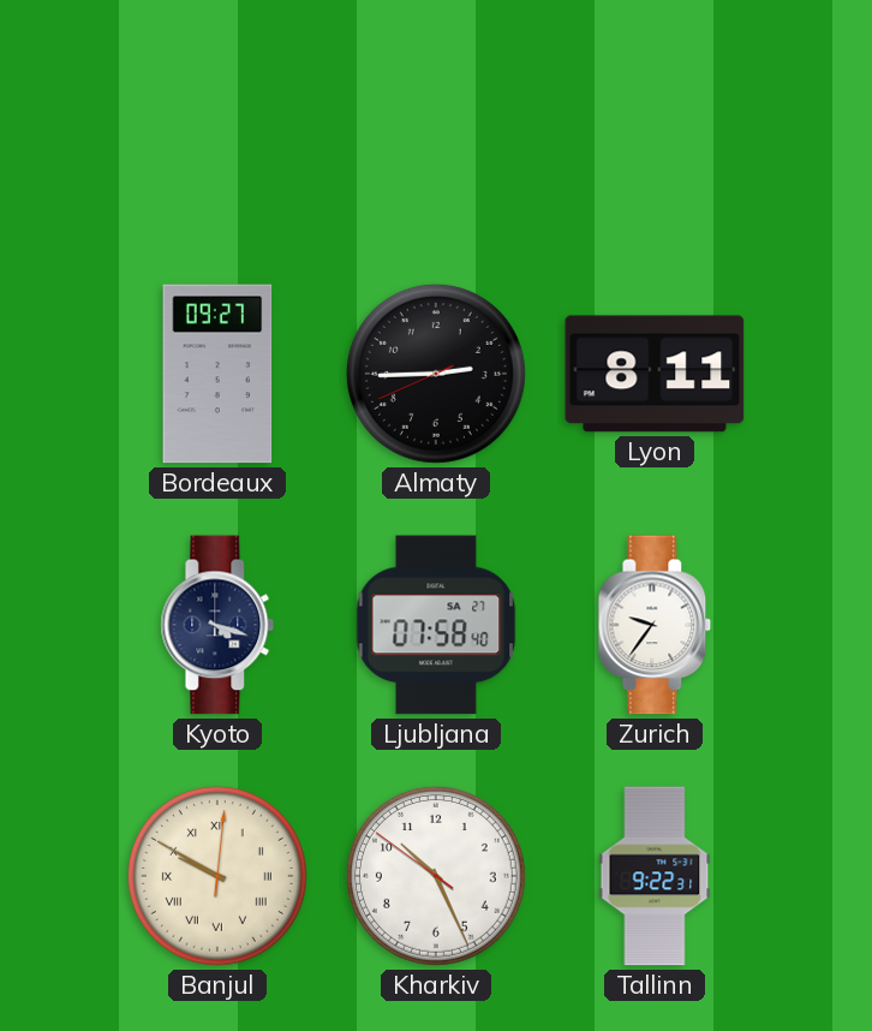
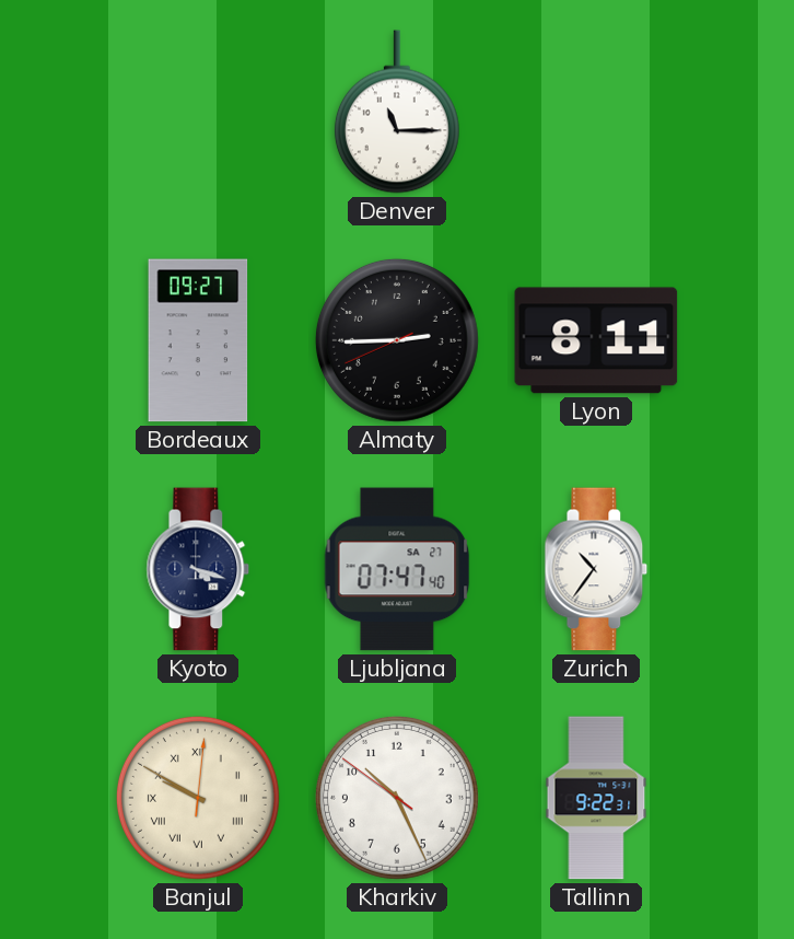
Denver: none -> 11:15
Ljubljana: 07:58 -> 07:47
Zurich: 9:36 -> 10:36
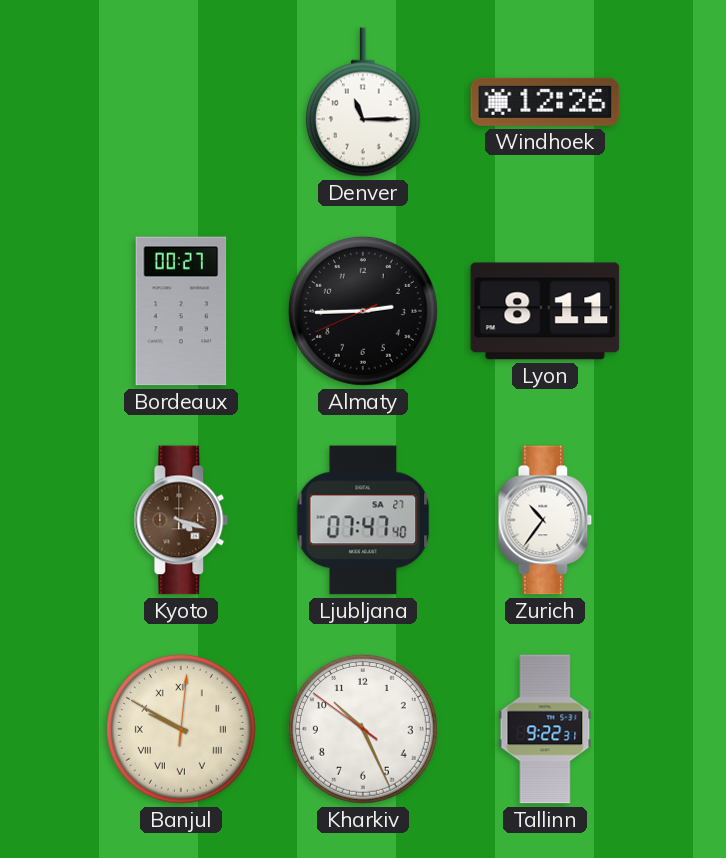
Windhoek: none -> 12:26
Bordeaux: 09:27 -> 00:27
Kyoto dial: navy -> brown
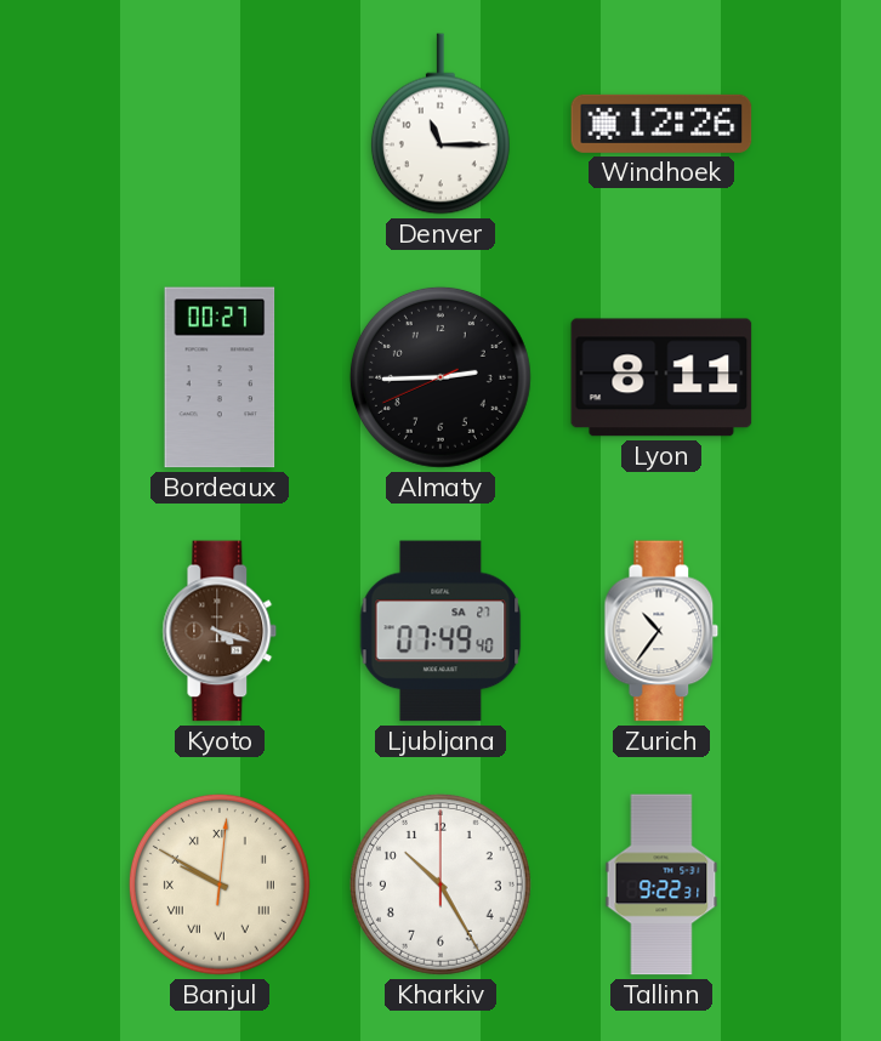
Ljubljana: 07:47 -> 07:49
Kharkiv: 10:25:51 -> 10:25:00
